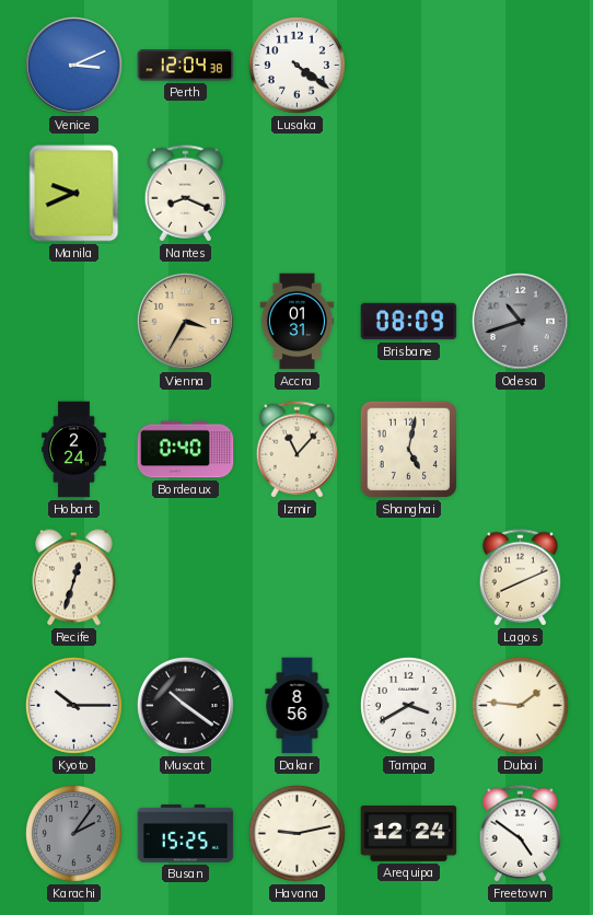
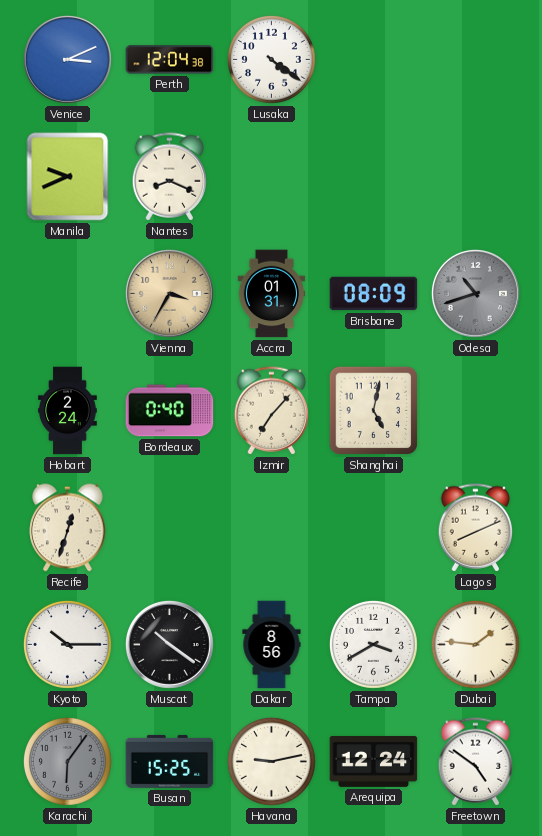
Izmir: 11:07 -> 7:07
Karachi: 2:06 -> 6:06
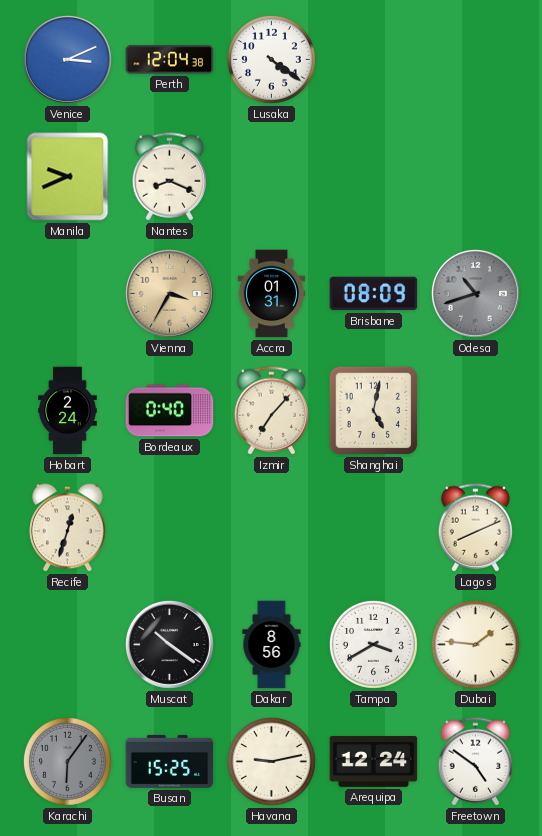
Kyoto: 10:15 -> none
